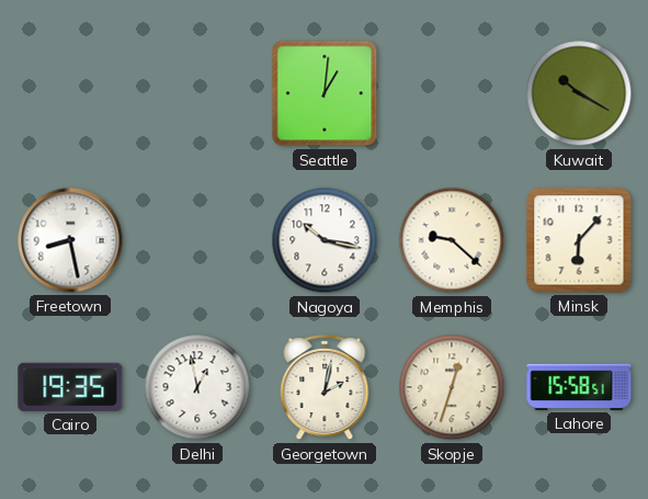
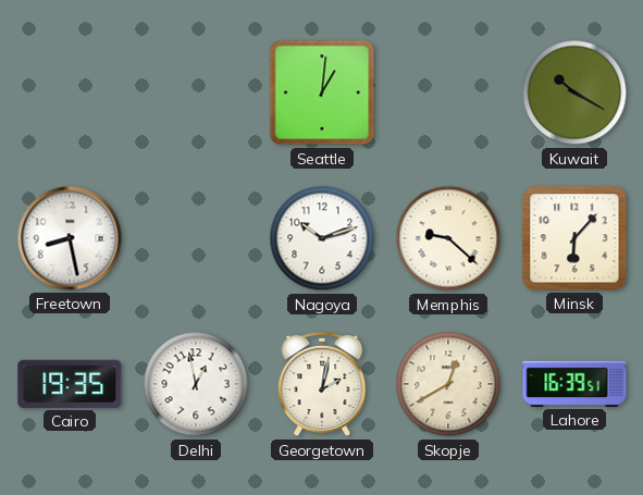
Nagoya: 10:17 -> 10:12
Skopje: 12:33 -> 12:40
Lahore: 15:58 -> 16:39
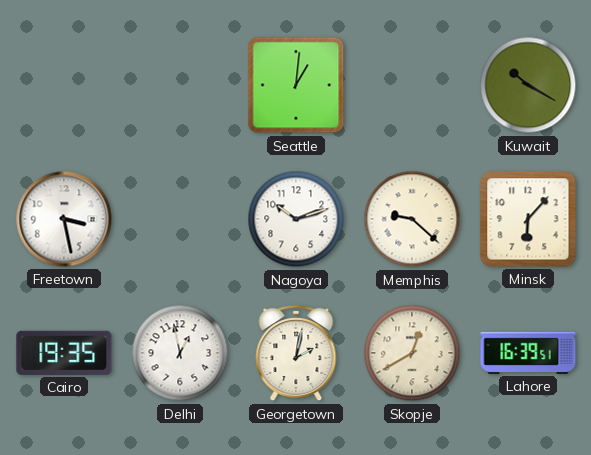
Freetown: 8:28 -> 3:28
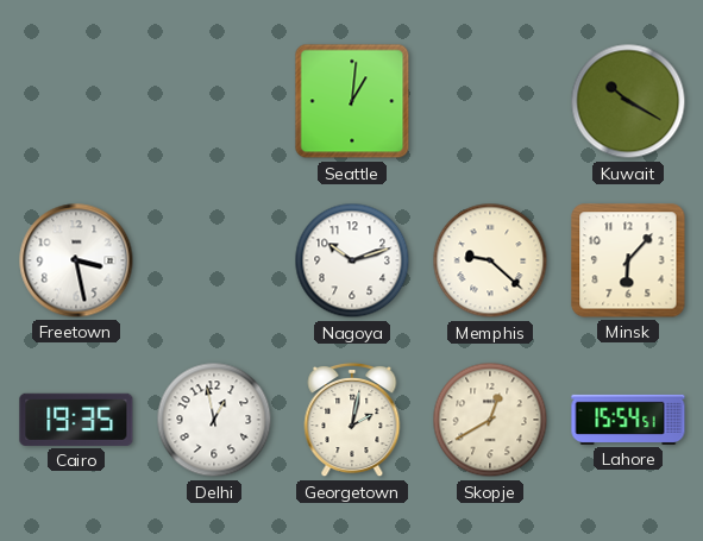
Lahore: 16:39 -> 15:54
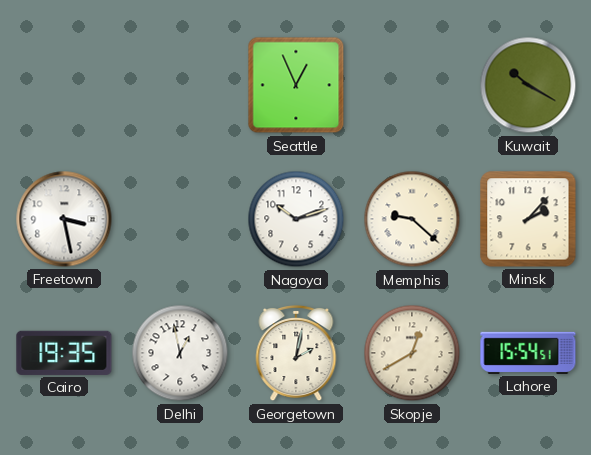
Seattle: 1:01 -> 12:56
Minsk: 6:07 -> 2:07
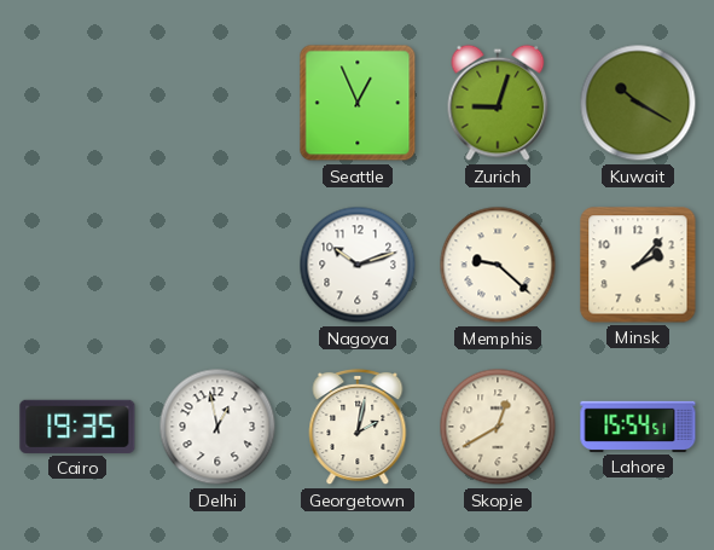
Zurich: none -> 9:03
Freetown: 3:28 -> none
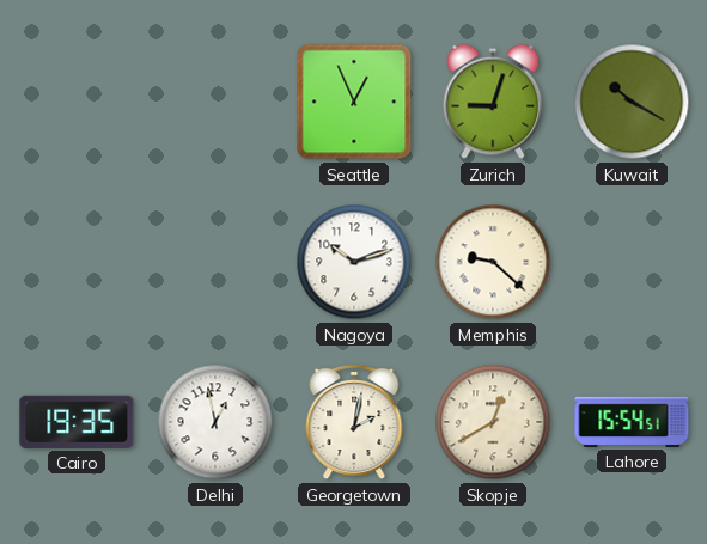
Minsk: 2:07 -> none
